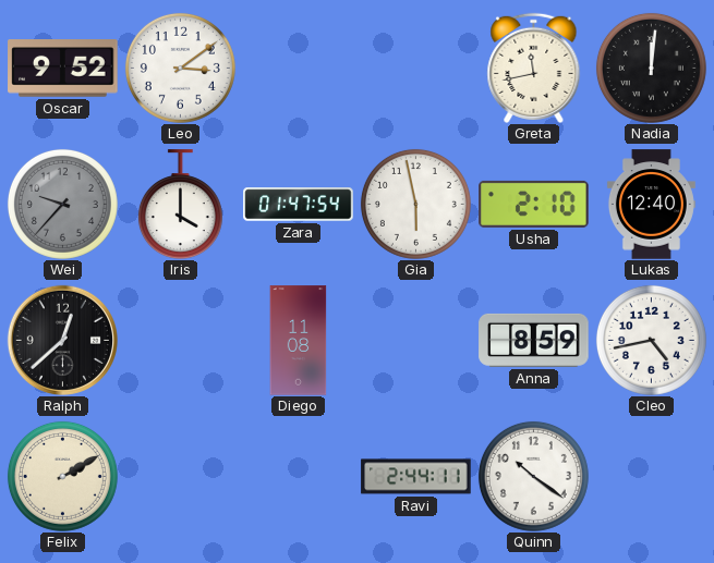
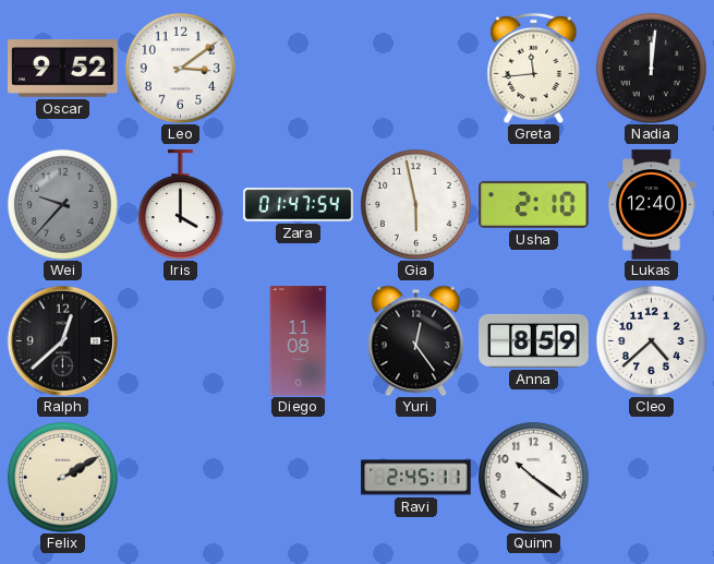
Greta: 11:43 -> 11:44
Yuri: none -> 12:24
Cleo: 4:43 -> 4:38
Ravi: 2:44 -> 2:45
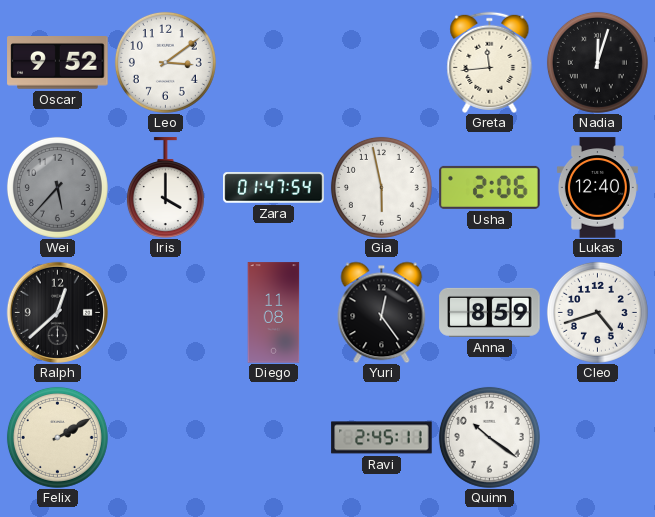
Nadia: 12:01 -> 12:03
Wei: 9:37 -> 5:37
Usha: 2:10 -> 2:06
Cleo: 4:38 -> 4:42
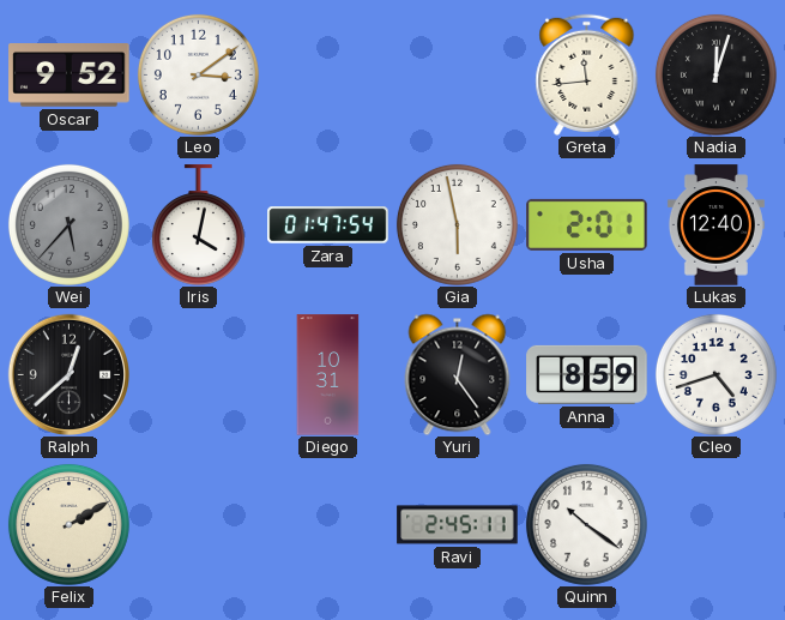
Iris: 4:00 -> 4:02
Usha: 2:06 -> 2:01
Diego: 11:08 -> 10:31
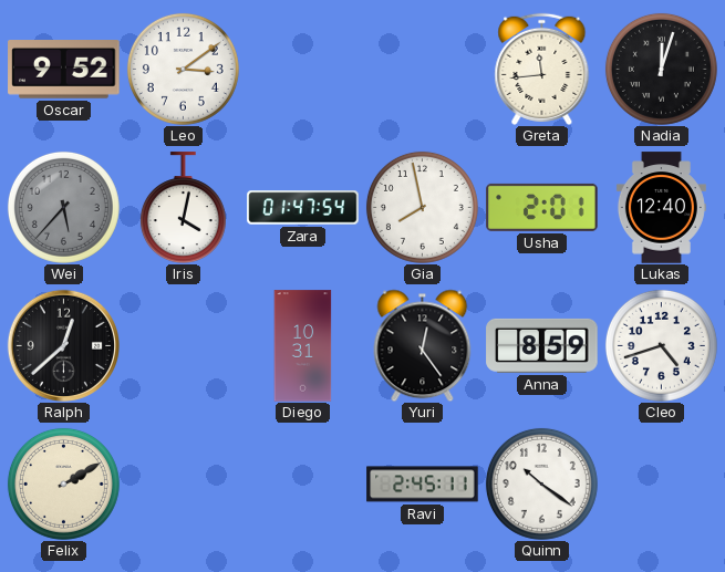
Gia: 5:58 -> 7:58
